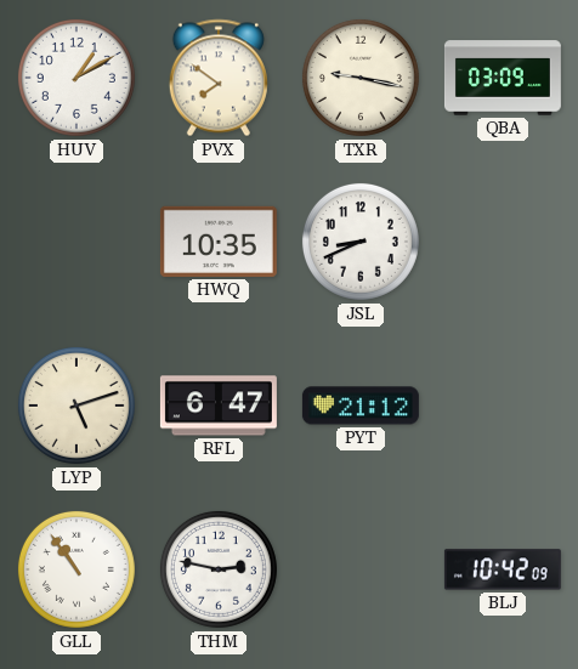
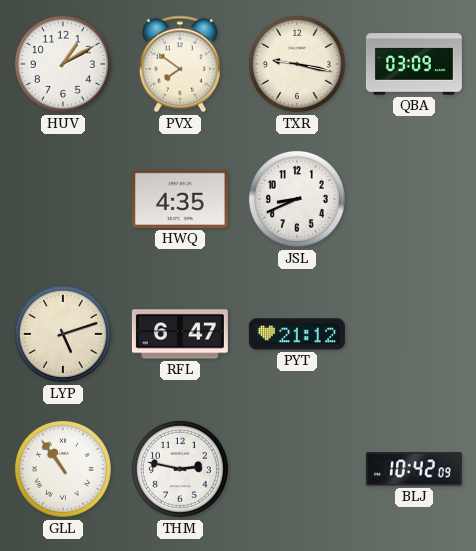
HWQ: 10:35 -> 4:35
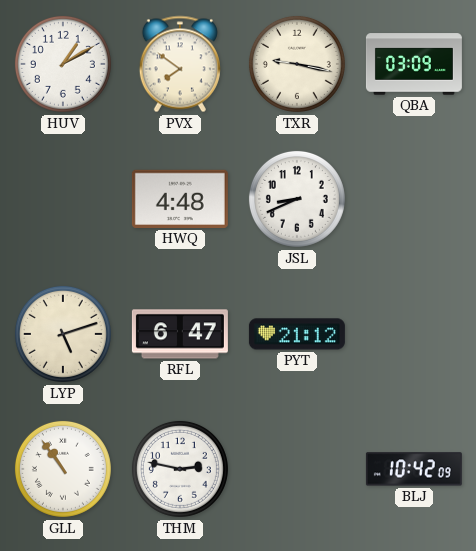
HWQ: 4:35 -> 4:48
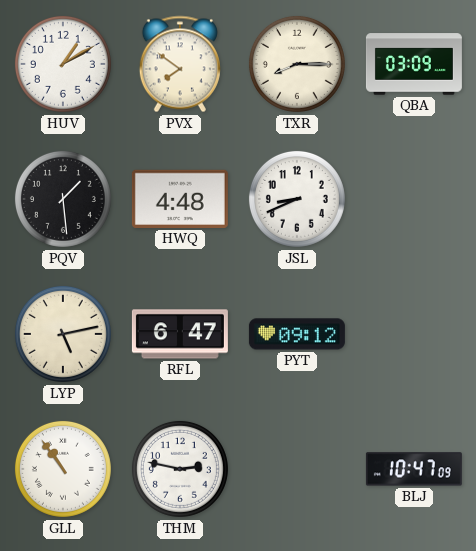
TXR: 9:17 -> 8:15
PQV: none -> 1:29
LYP: 5:12 -> 5:13
PYT: 21:12 -> 09:12
BLJ: 10:42 -> 10:47
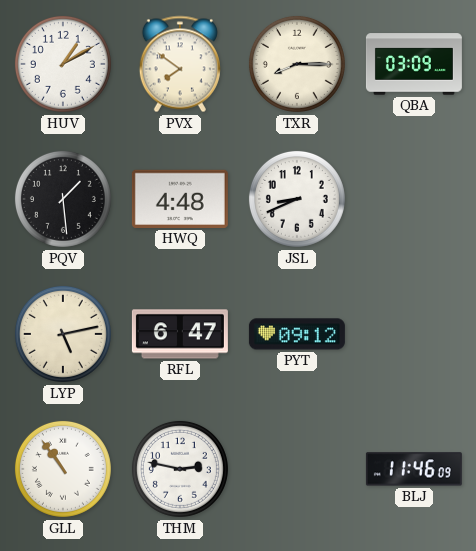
BLJ: 10:47 -> 11:46
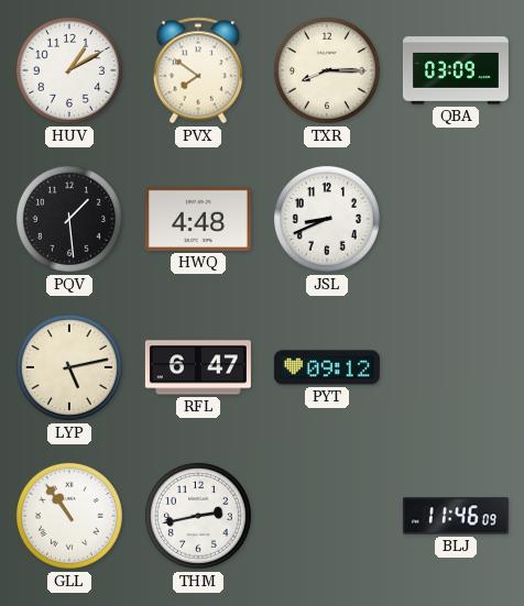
THM: 2:47 -> 2:43
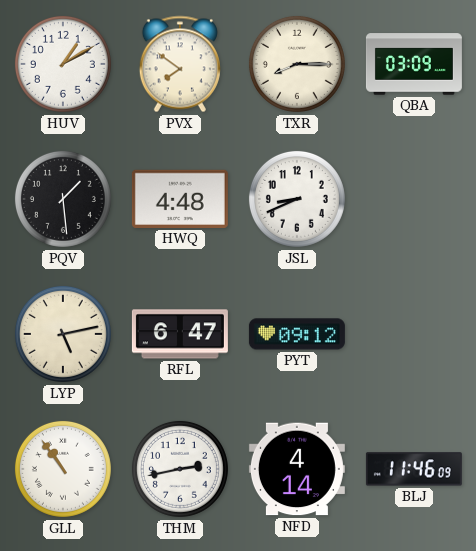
NFD: none -> 4:14
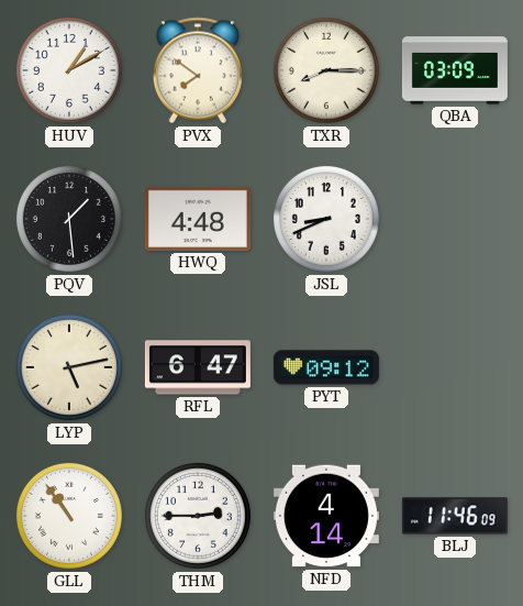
THM: 2:43 -> 2:45
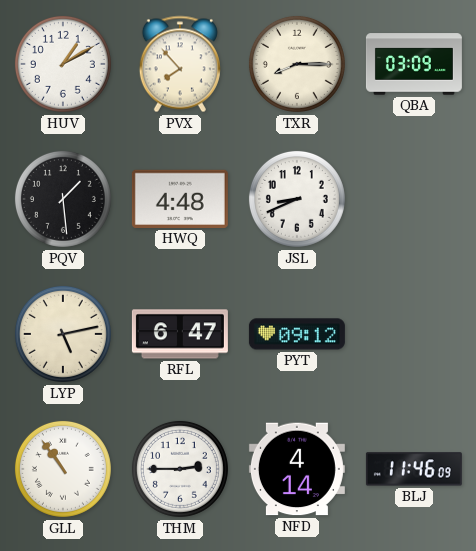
PVX: 7:51 -> 7:53
